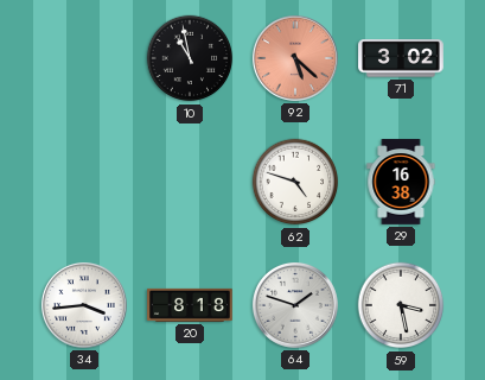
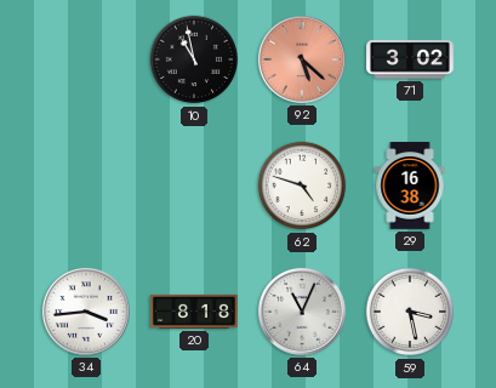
64: 1:48 -> 11:04
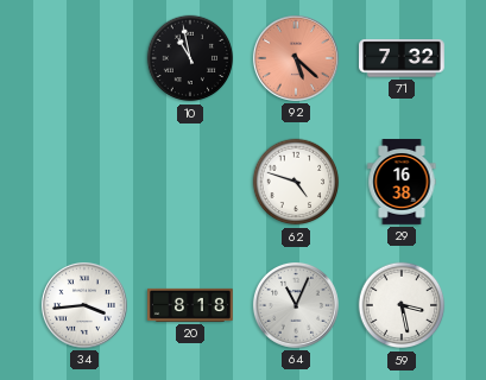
71: 3:02 -> 7:32
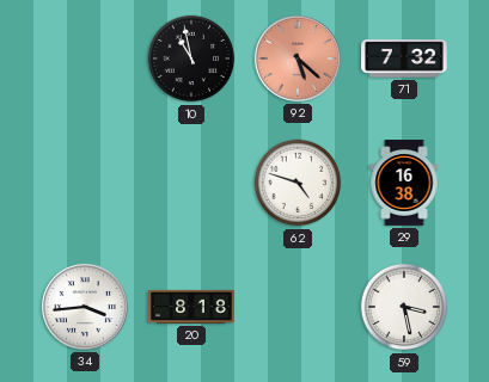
64: 11:04 -> none
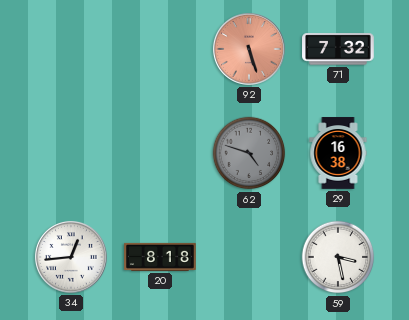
10: 10:58 -> none
92: 5:22 -> 5:27
62 dial: white -> grey
34: 3:44 -> 12:44
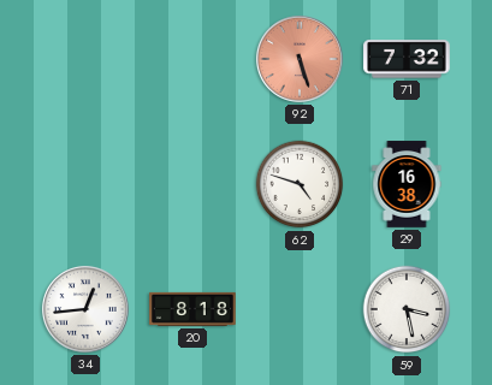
62 dial: grey -> white
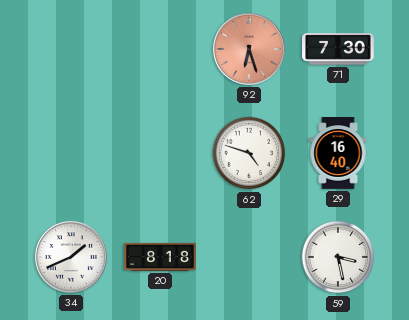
92: 5:27 -> 6:27
71: 7:32 -> 7:30
29: 16:38 -> 16:40
34: 12:44 -> 1:41
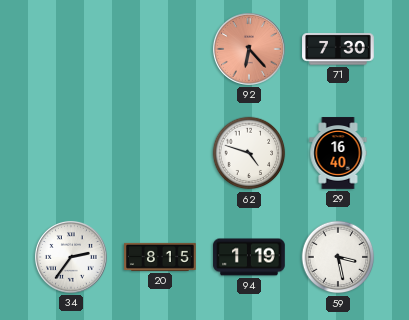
92: 6:27 -> 6:23
34: 1:41 -> 2:36
20: 8:18 -> 8:15
94: none -> 1:19
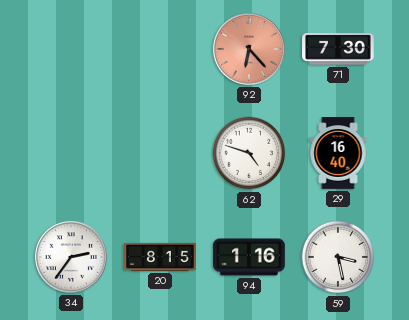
94: 1:19 -> 1:16
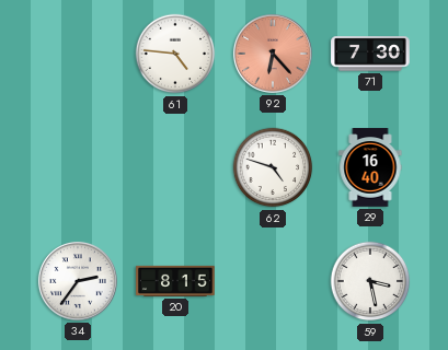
61: none -> 4:46
94: 1:16 -> none
